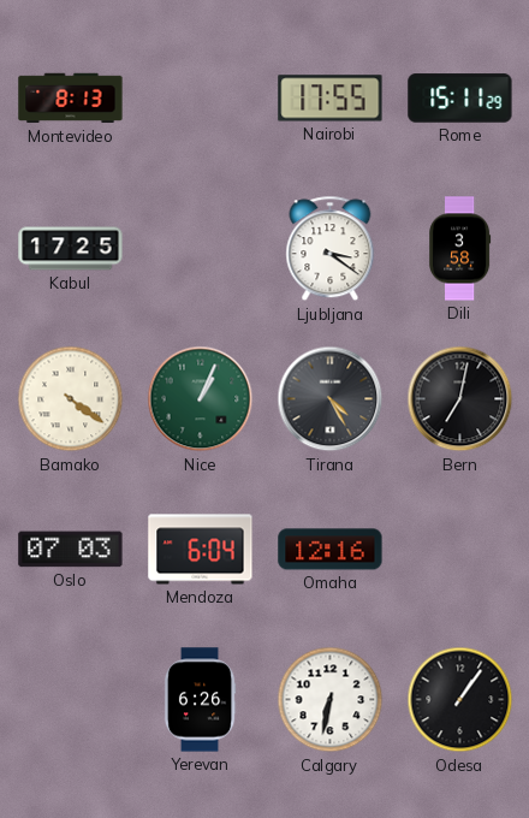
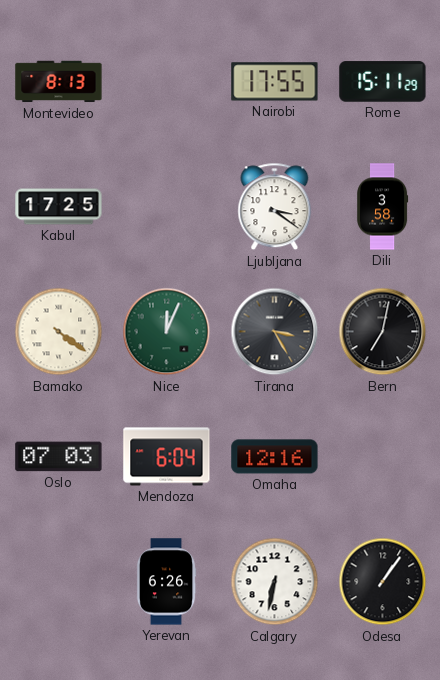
Nice: 1:04 -> 12:04
Tirana: 4:25 -> 3:25
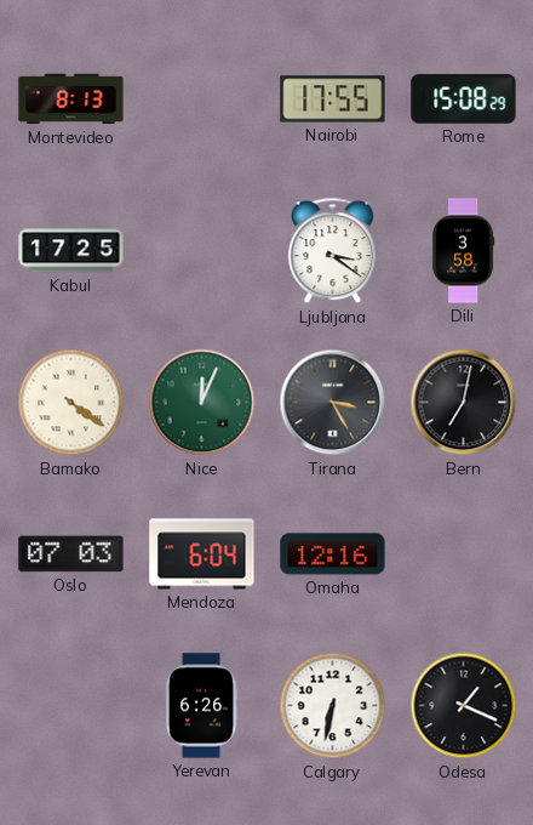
Rome: 15:11 -> 15:08
Odesa: 1:06 -> 1:19
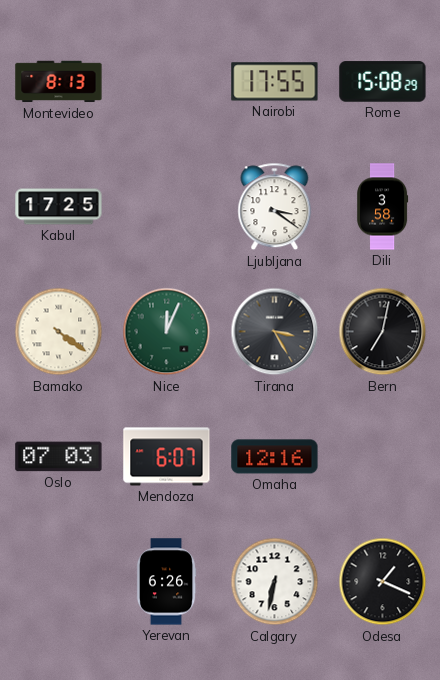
Mendoza: 6:04 -> 6:07
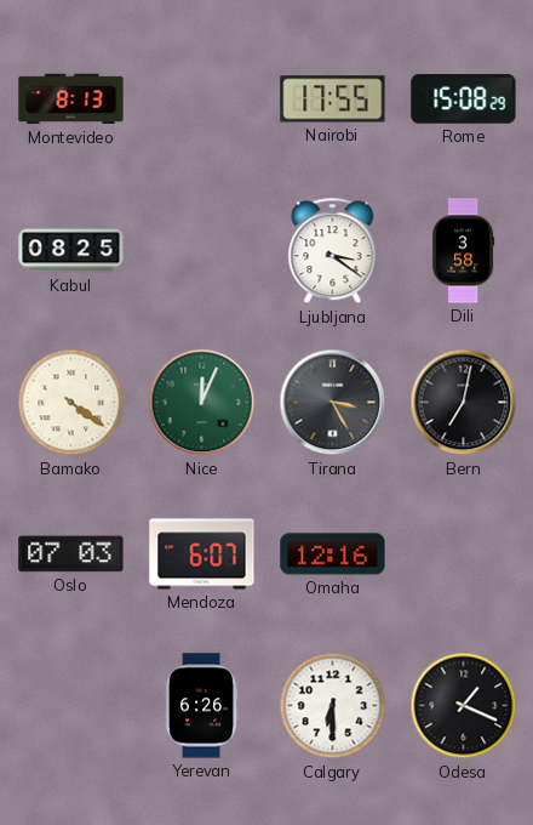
Kabul: 17:25 -> 08:25
Calgary: 6:32 -> 6:30
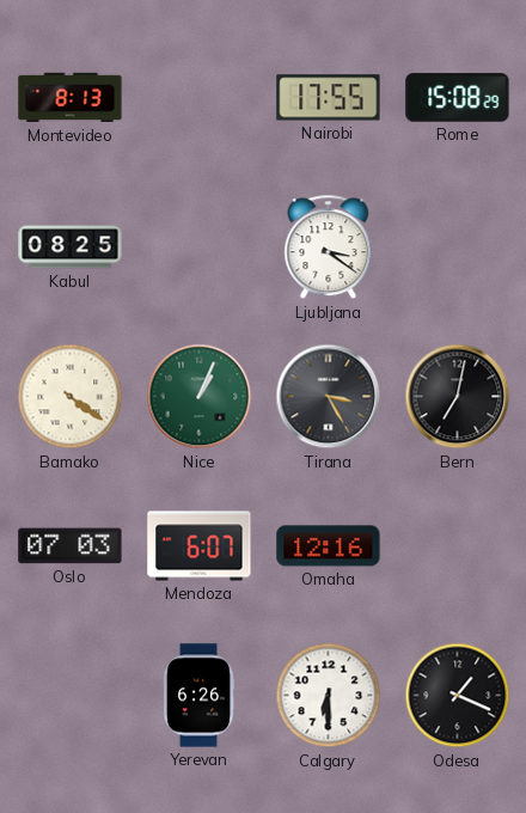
Dili: 3:58 -> none
Nice: 12:04 -> 1:04
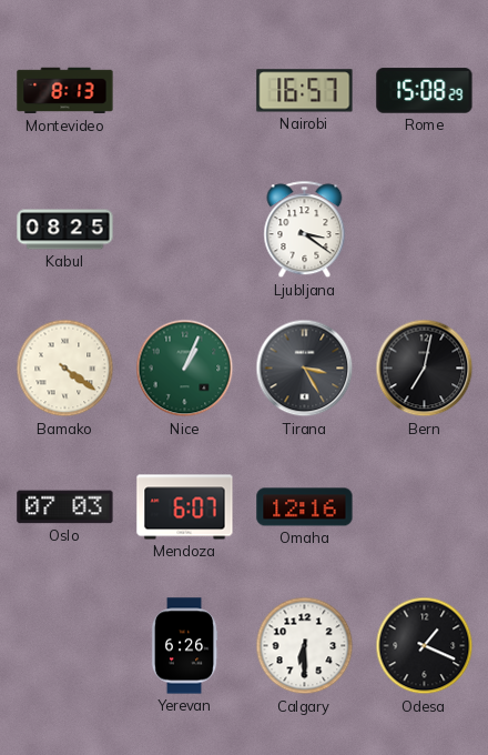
Nairobi: 17:55 -> 16:57
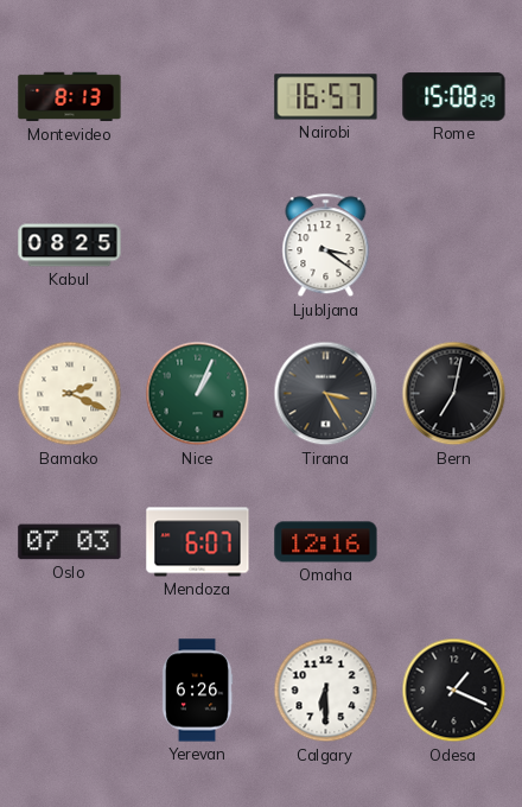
Bamako: 4:21 -> 2:19
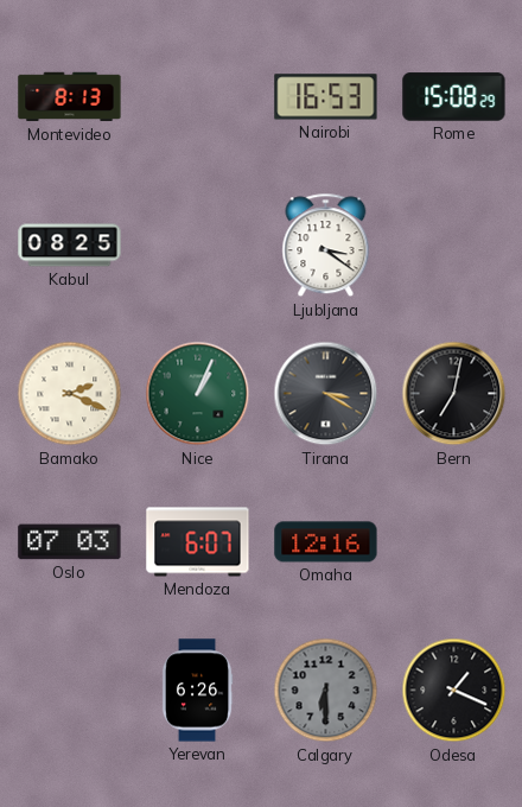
Nairobi: 16:57 -> 16:53
Tirana: 3:25 -> 3:20
Calgary dial: white -> grey
